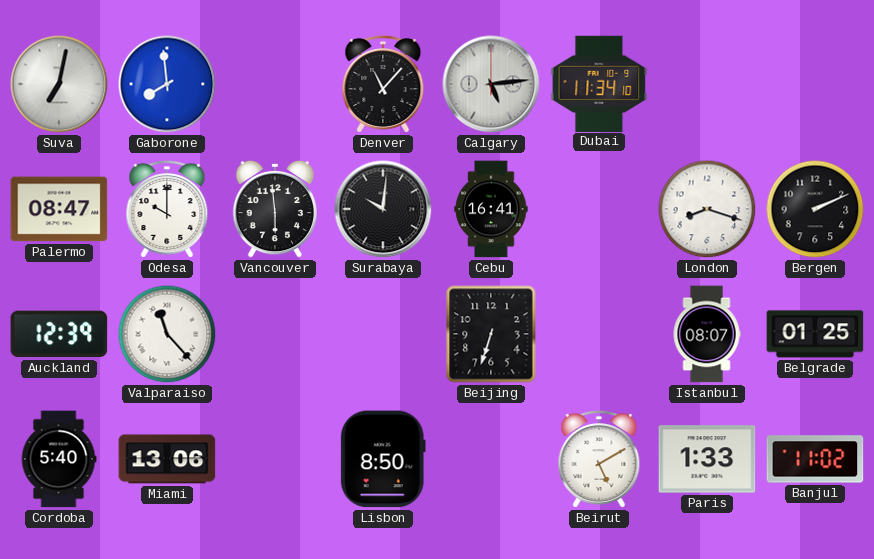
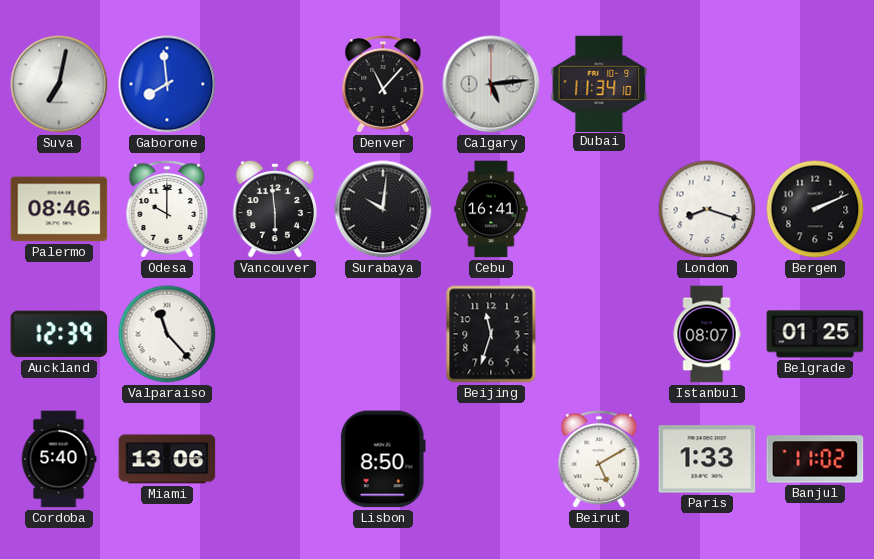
Palermo: 08:47 -> 08:46
Beijing: 6:33 -> 11:33
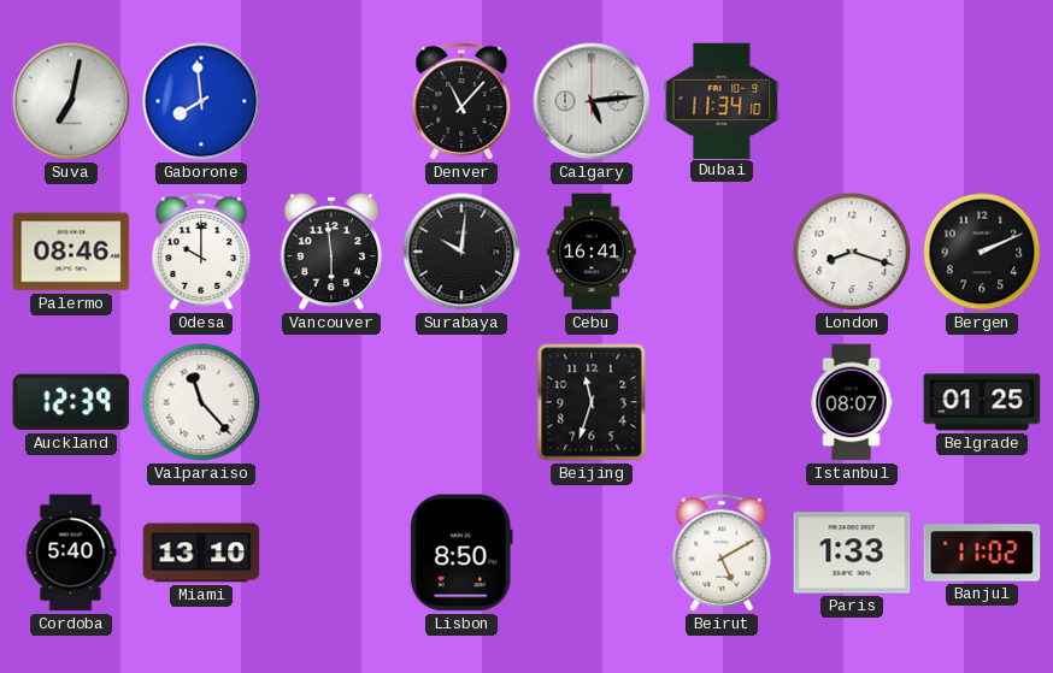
Miami: 13:06 -> 13:10
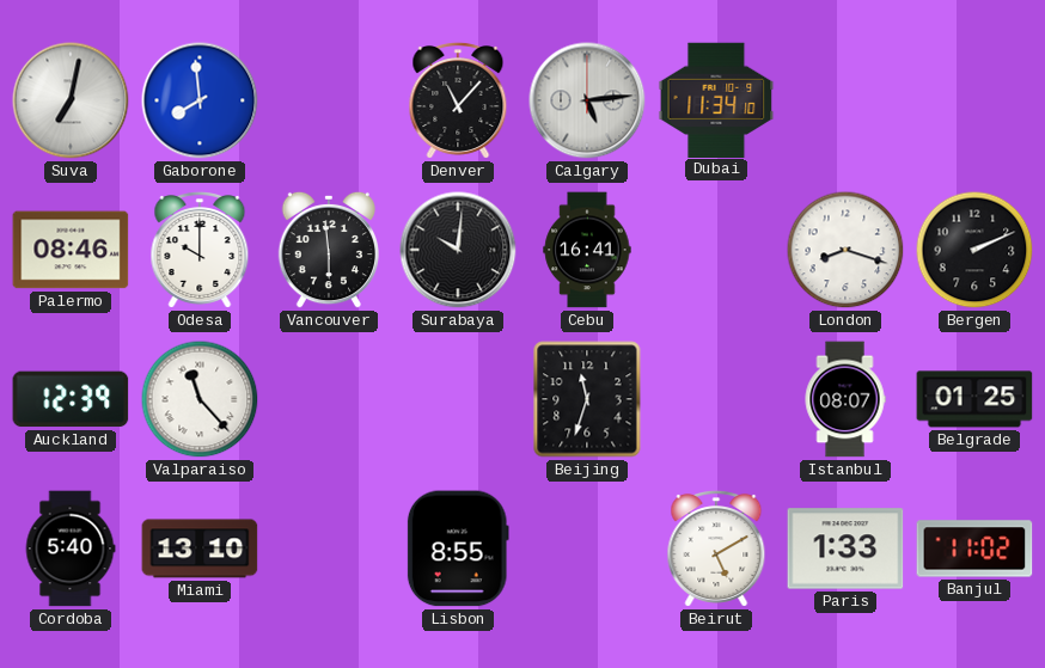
Lisbon: 8:50 -> 8:55
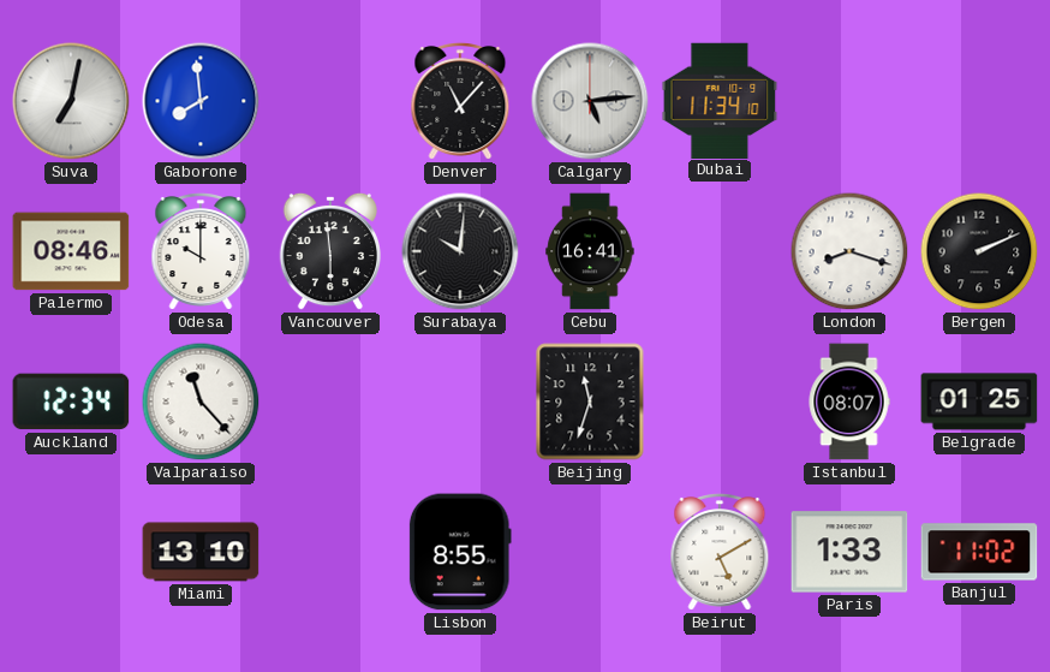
Auckland: 12:39 -> 12:34
Cordoba: 5:40 -> none
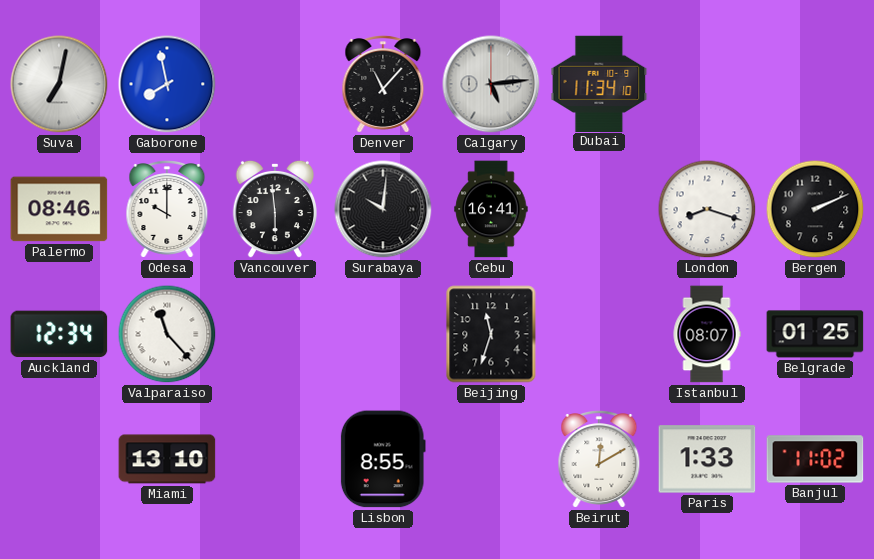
Gaborone: 7:59 -> 7:58
Beirut: 5:10 -> 12:10
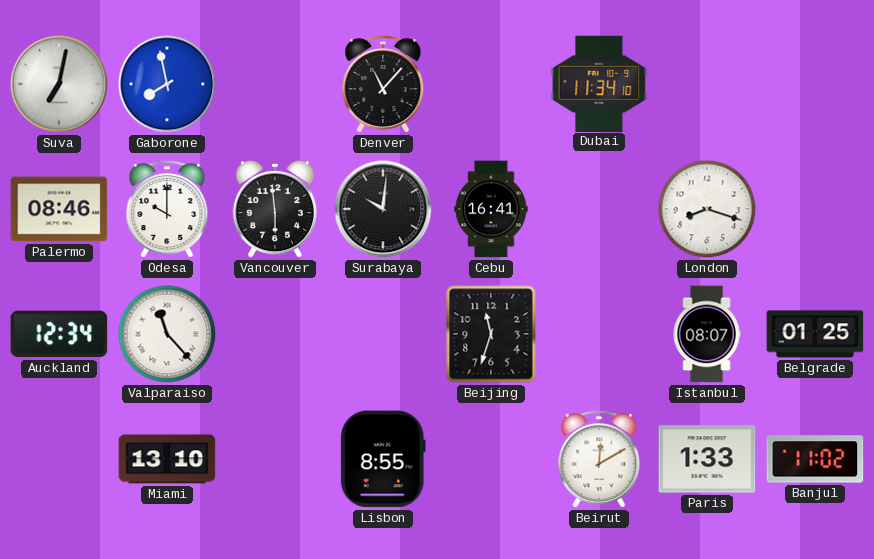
Calgary: 5:14 -> none
Bergen: 2:11 -> none
